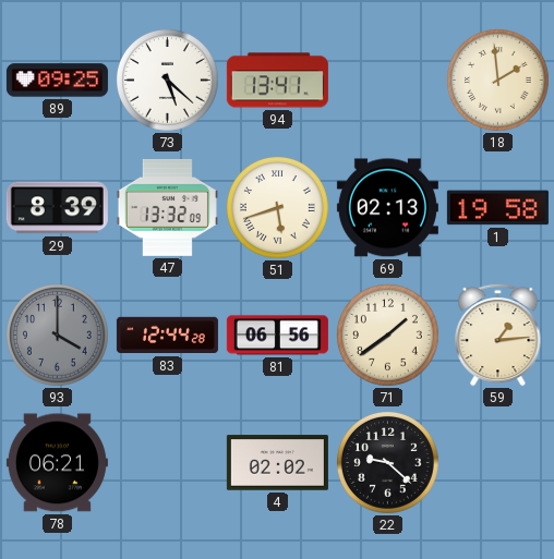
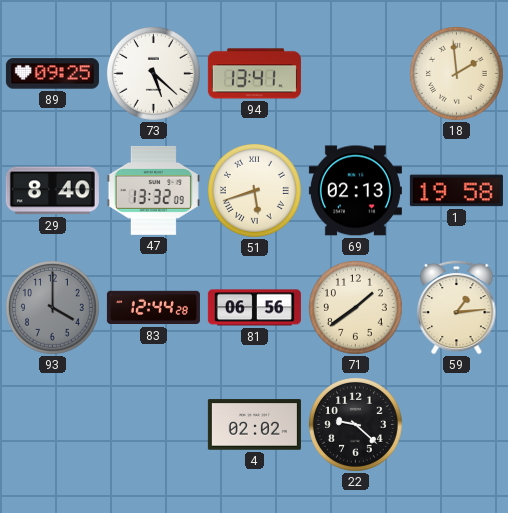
29: 8:39 -> 8:40
78: 06:21 -> none
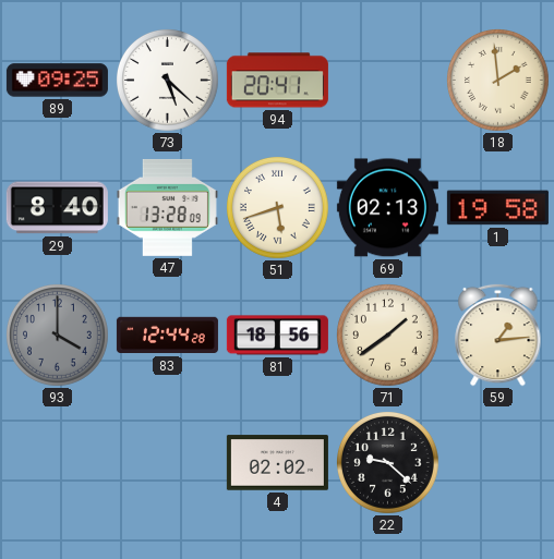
94: 13:41 -> 20:41
47: 13:32 -> 13:28
81: 06:56 -> 18:56
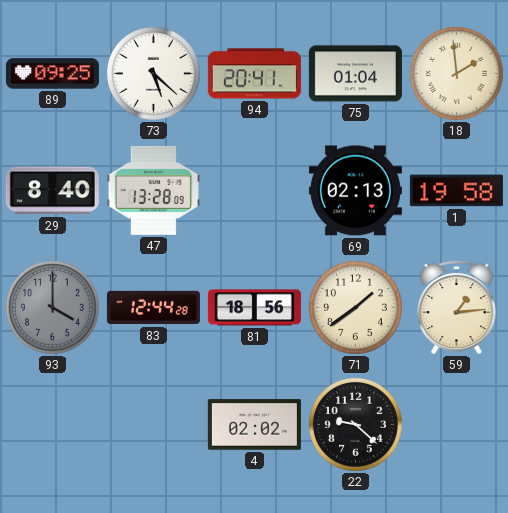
75: none -> 01:04
51: 5:42 -> none
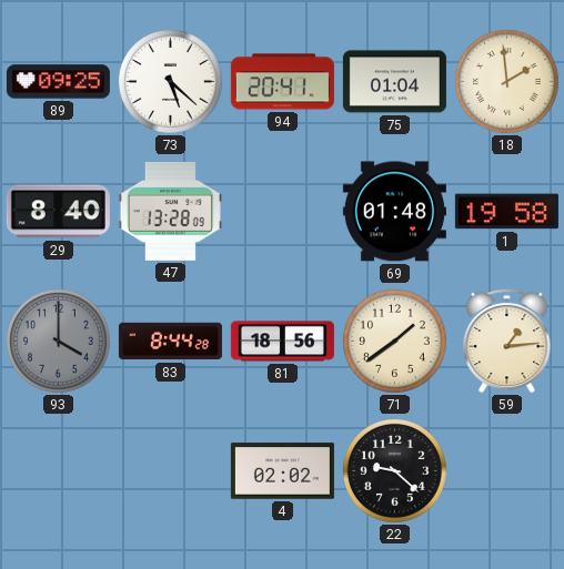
69: 02:13 -> 01:48
83: 12:44 -> 8:44
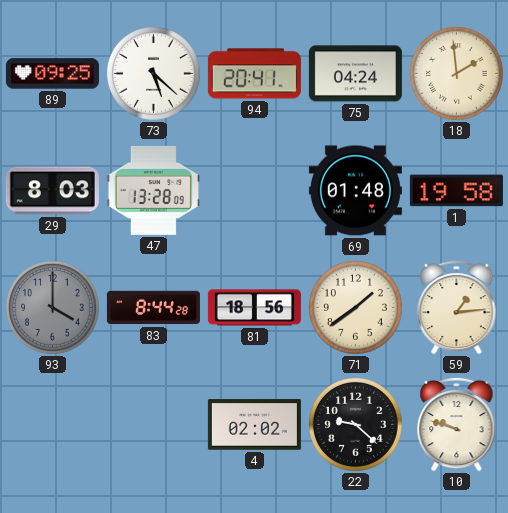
75: 01:04 -> 04:24
29: 8:40 -> 8:03
10: none -> 9:48
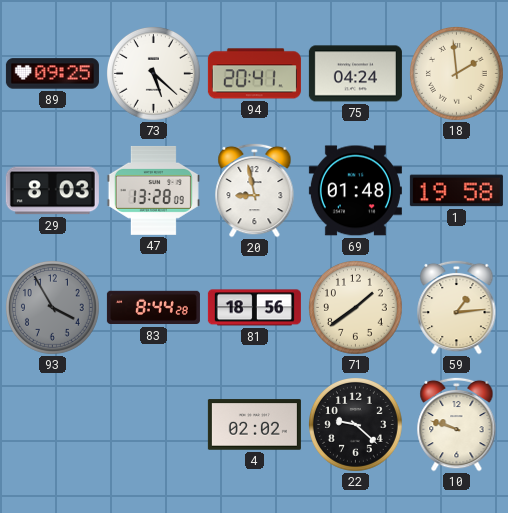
20: none -> 8:58
93: 4:00 -> 3:55
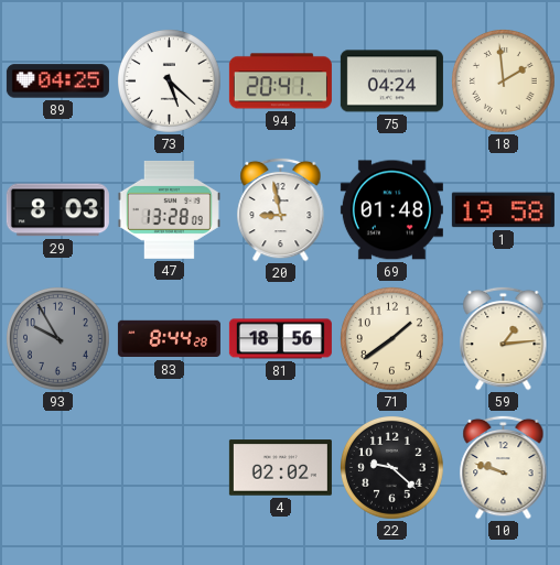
89: 09:25 -> 04:25
93: 3:55 -> 9:55
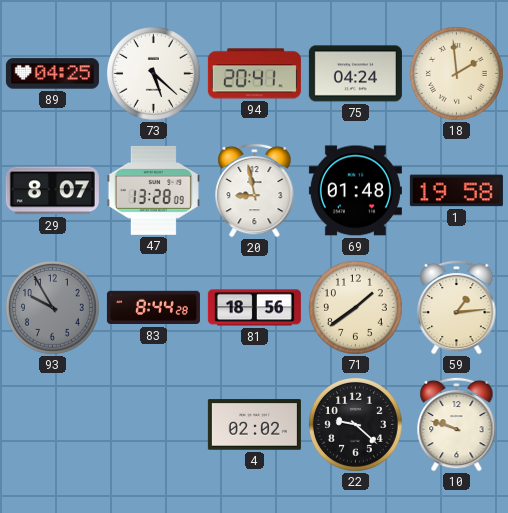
29: 8:03 -> 8:07
